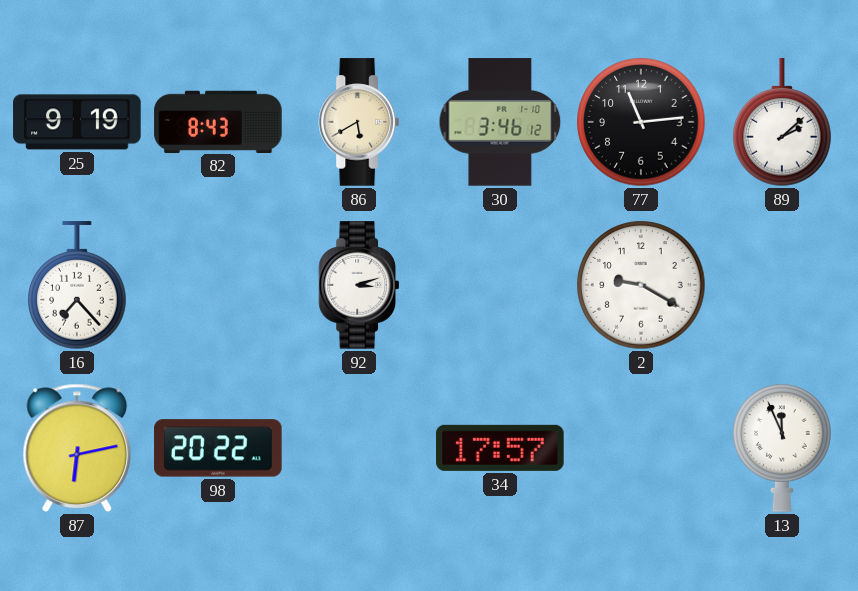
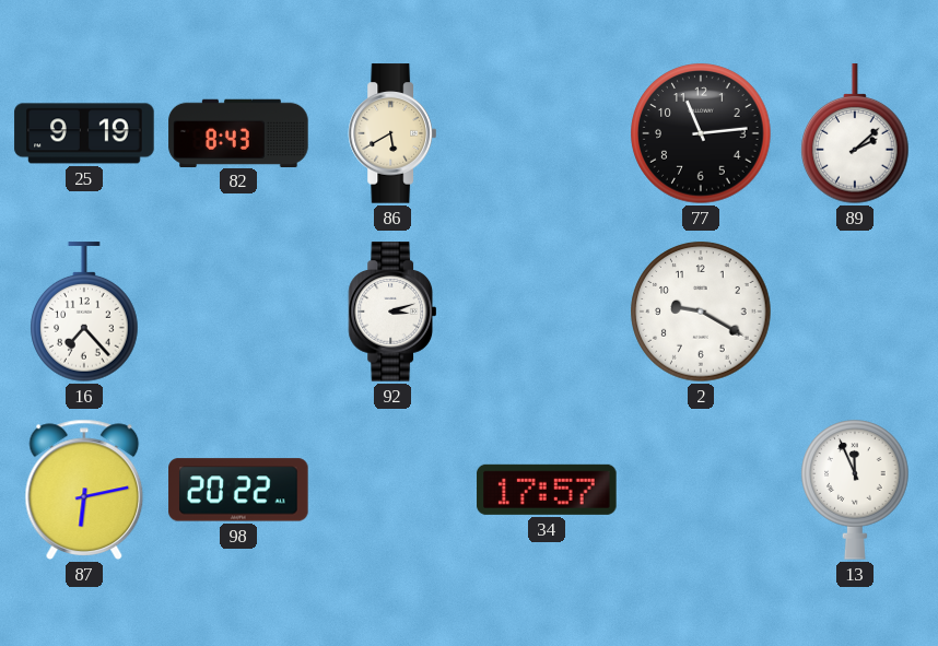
30: 3:46 -> none
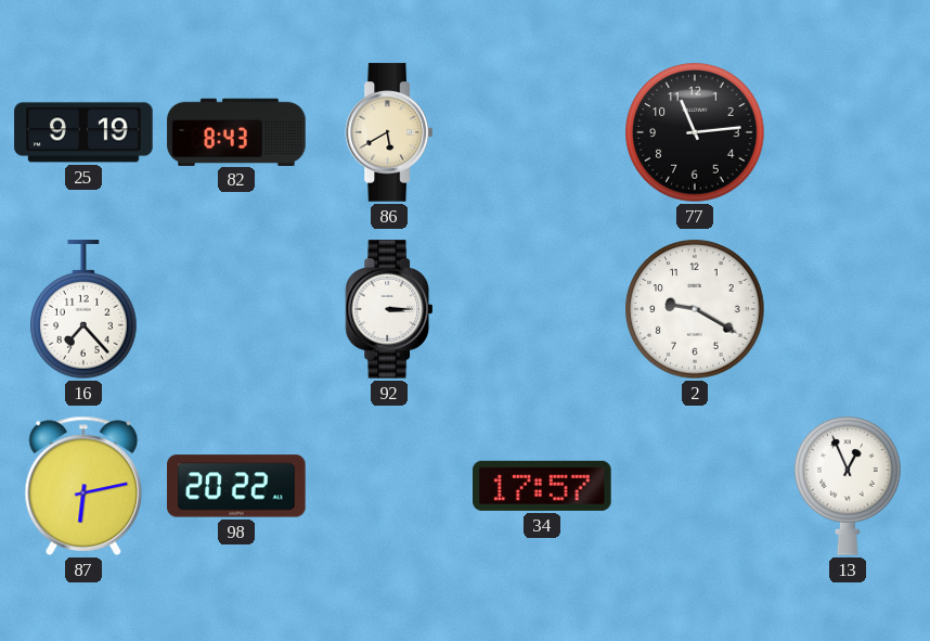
89: 2:08 -> none
92: 3:12 -> 3:15
13: 11:56 -> 12:56
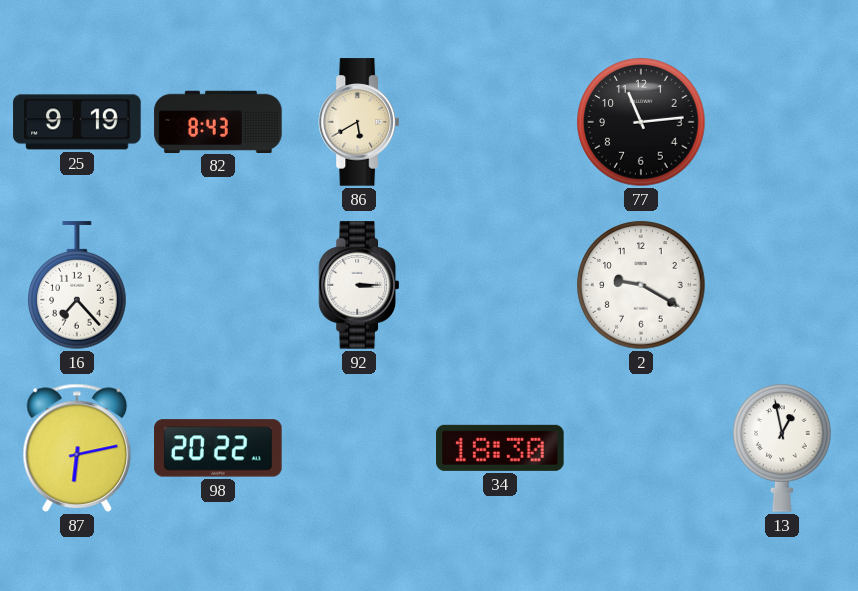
34: 17:57 -> 18:30
13: 12:56 -> 12:58
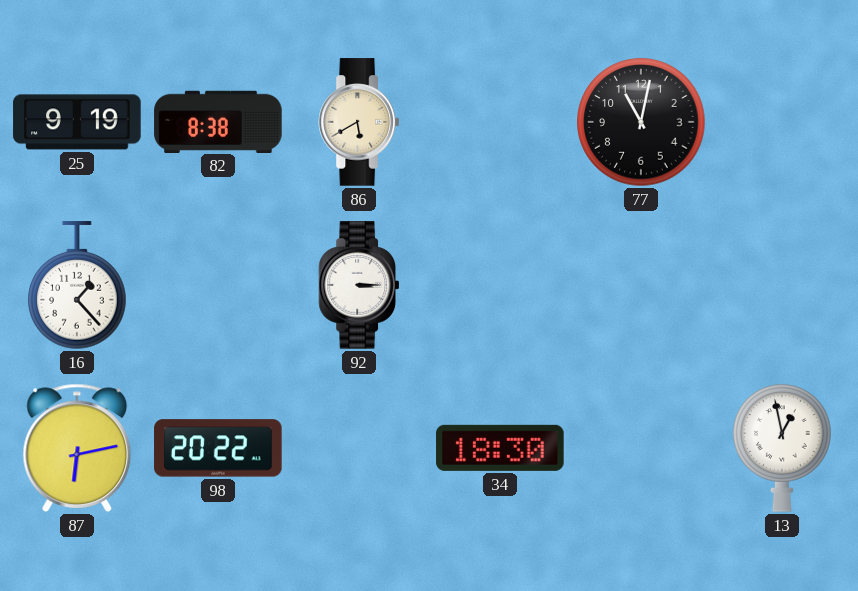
82: 8:43 -> 8:38
77: 11:14 -> 11:02
16: 7:23 -> 1:23
2: 9:20 -> none
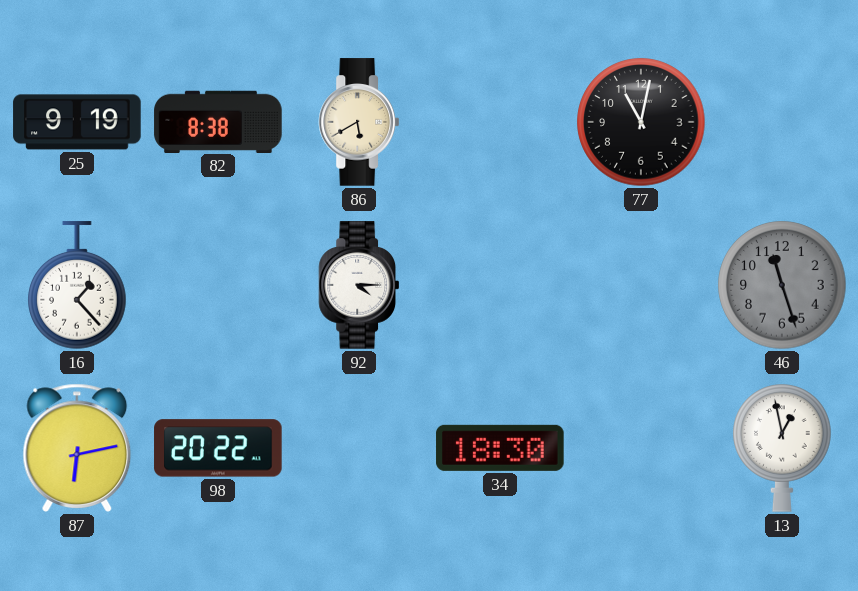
92: 3:15 -> 4:15
46: none -> 11:27
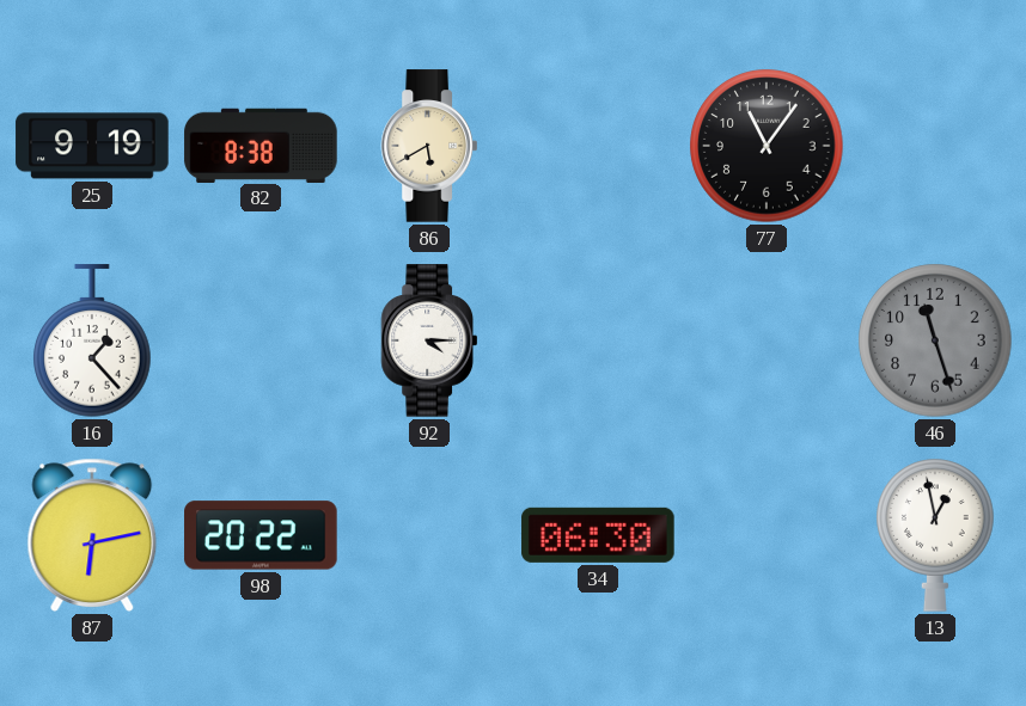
77: 11:02 -> 11:06
34: 18:30 -> 06:30
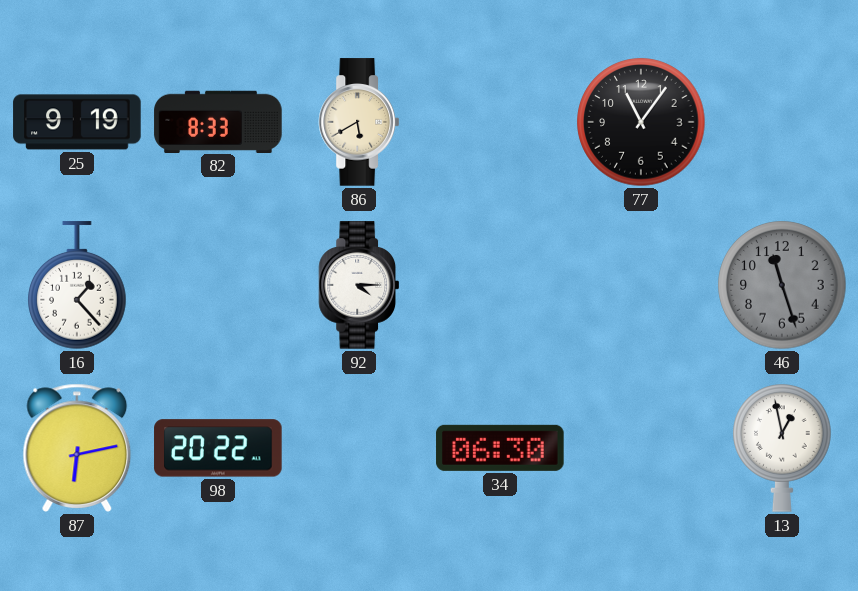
82: 8:38 -> 8:33
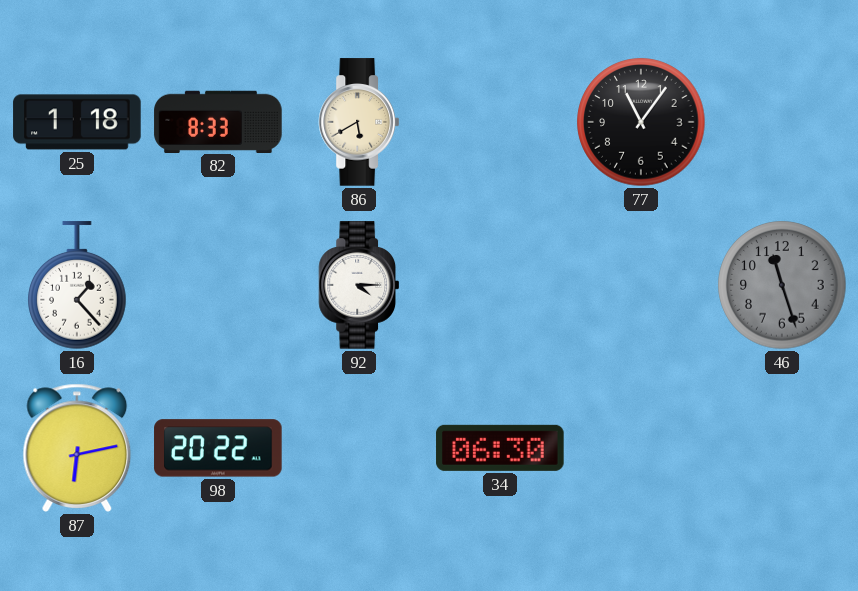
25: 9:19 -> 1:18
13: 12:58 -> none
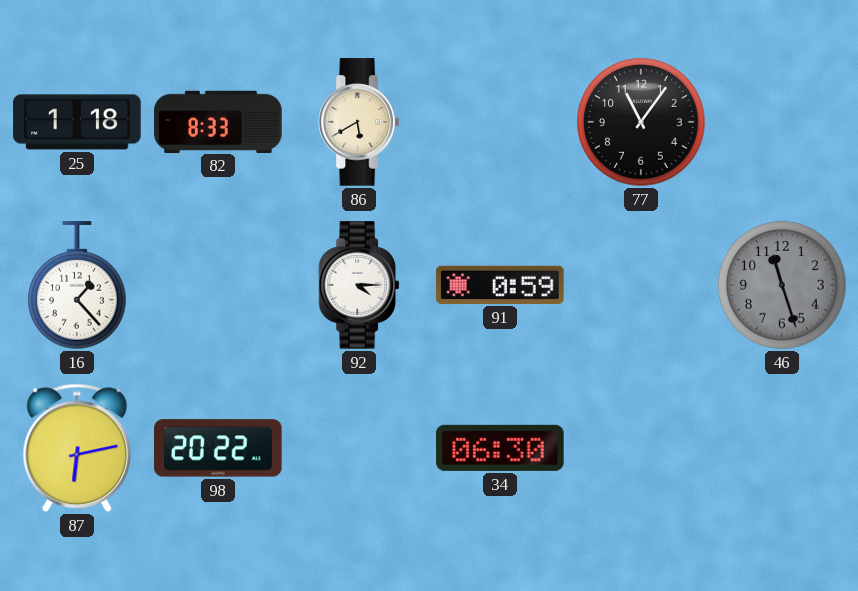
91: none -> 0:59
